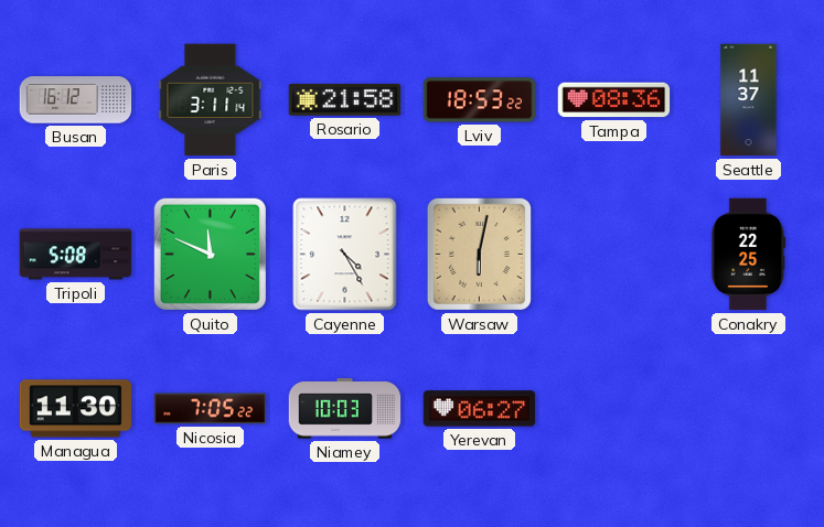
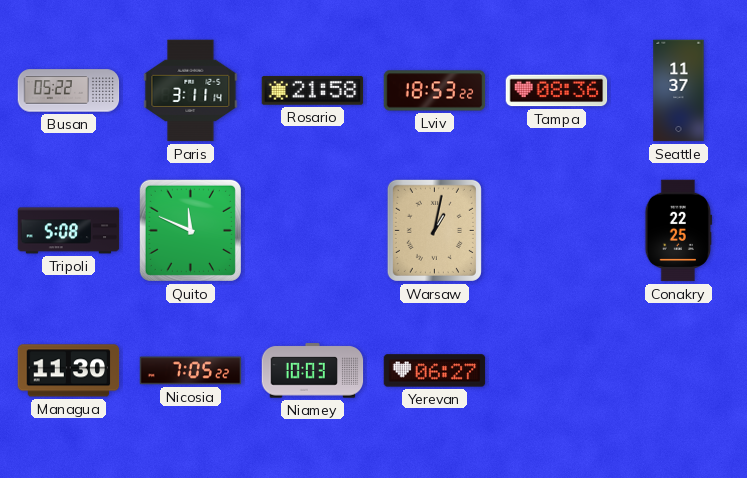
Busan: 16:12 -> 05:22
Cayenne: 4:25 -> none
Warsaw: 6:02 -> 1:02
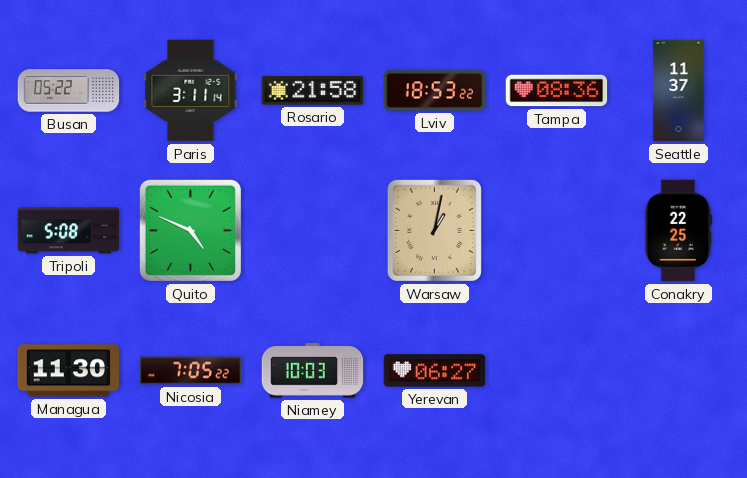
Quito: 11:49 -> 4:49
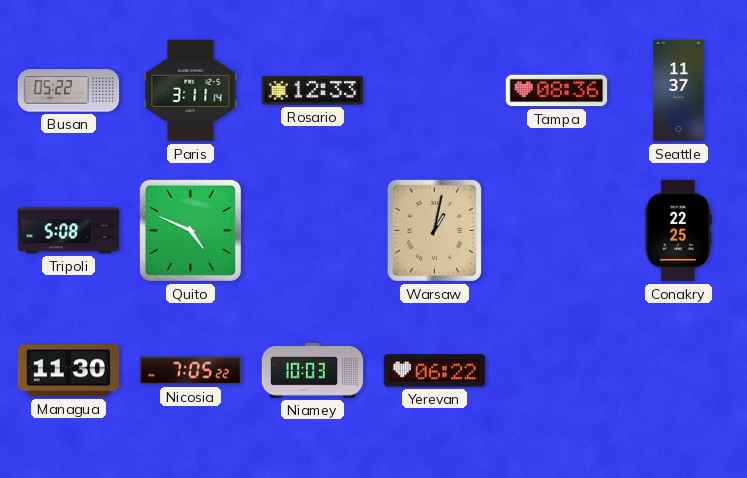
Rosario: 21:58 -> 12:33
Lviv: 18:53 -> none
Yerevan: 06:27 -> 06:22
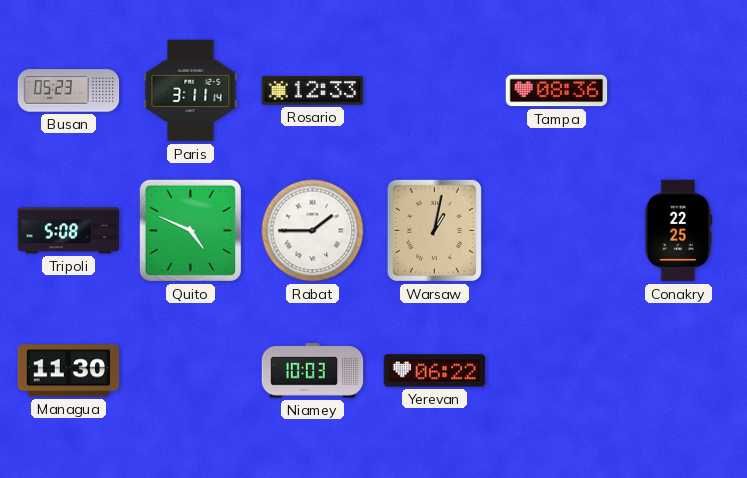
Busan: 05:22 -> 05:23
Seattle: 11:37 -> none
Rabat: none -> 1:45
Nicosia: 7:05 -> none
